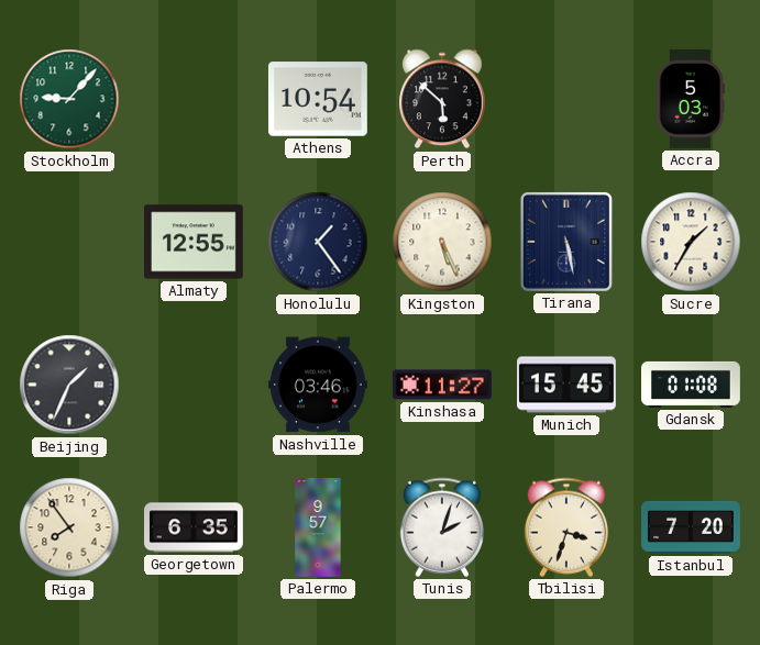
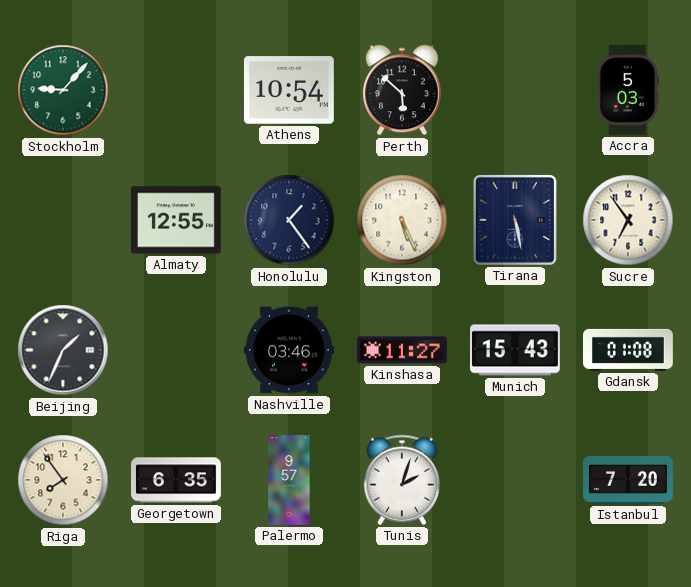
Sucre: 1:35 -> 6:54
Munich: 15:45 -> 15:43
Tbilisi: 3:33 -> none
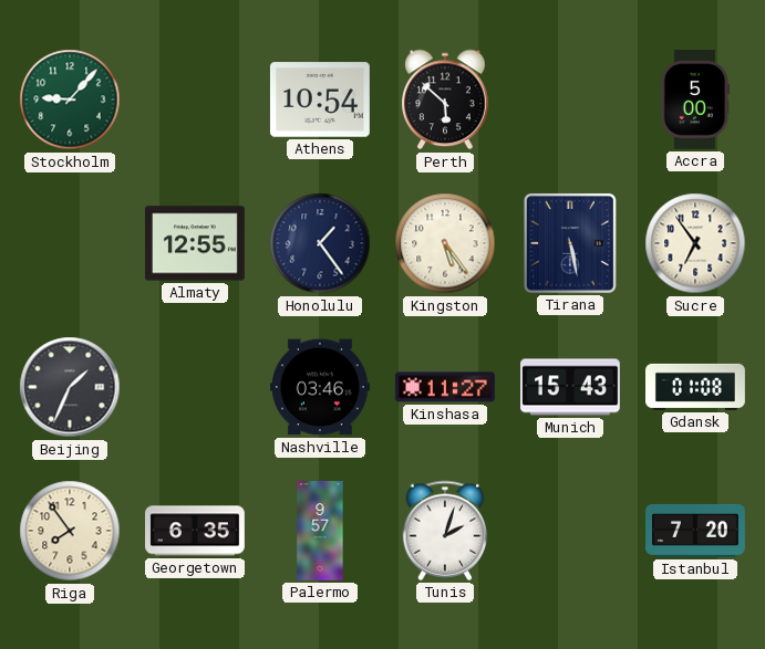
Accra: 5:03 -> 5:00
Kingston: 5:26 -> 5:24
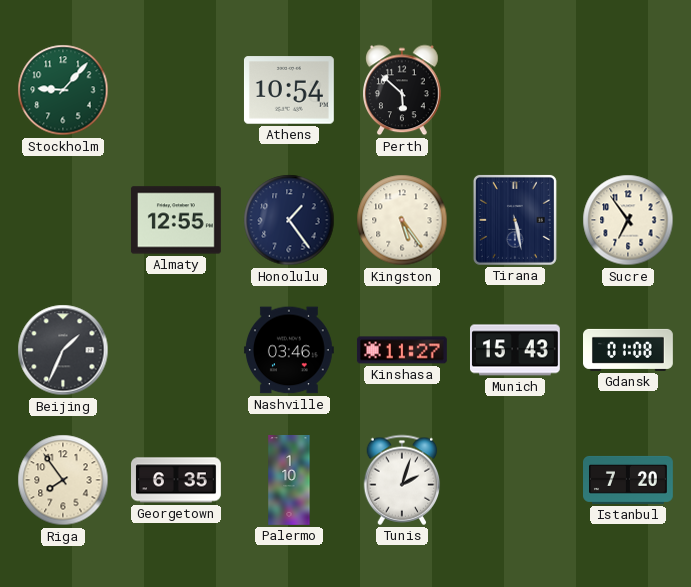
Accra: 5:00 -> none
Palermo: 9:57 -> 1:10
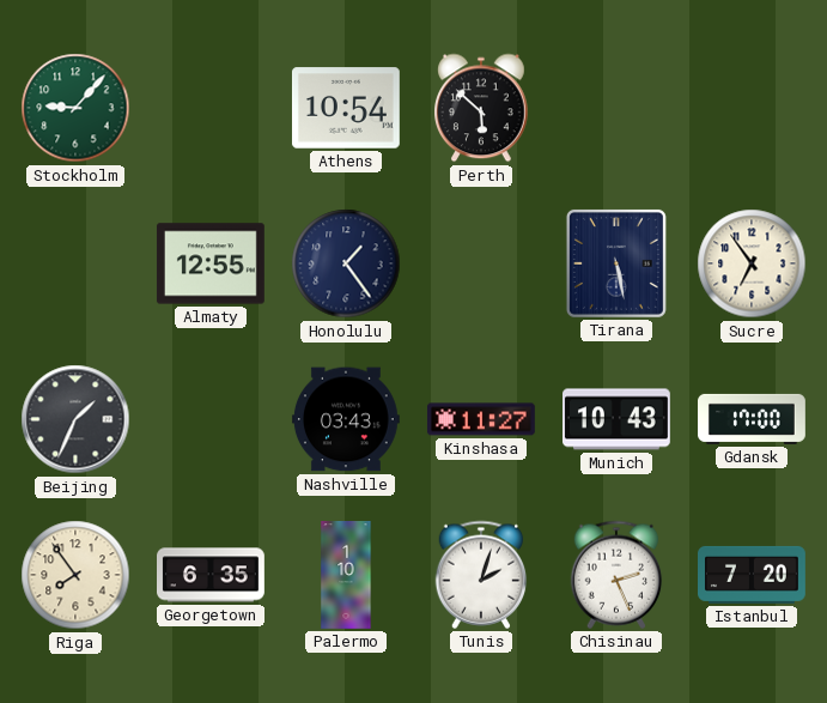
Kingston: 5:24 -> none
Nashville: 03:46 -> 03:43
Munich: 15:43 -> 10:43
Gdansk: 01:08 -> 17:00
Chisinau: none -> 2:26
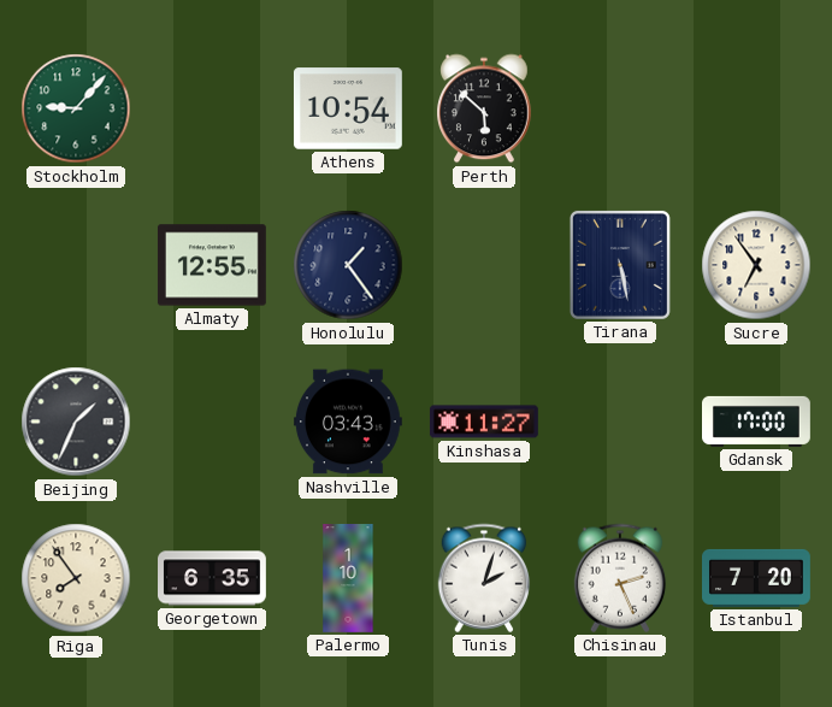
Munich: 10:43 -> none
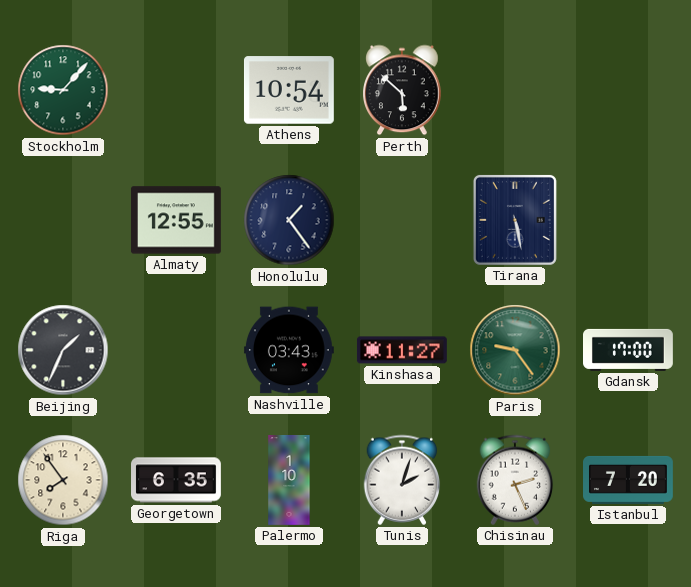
Sucre: 6:54 -> none
Paris: none -> 9:24
